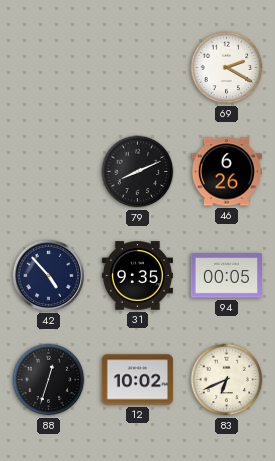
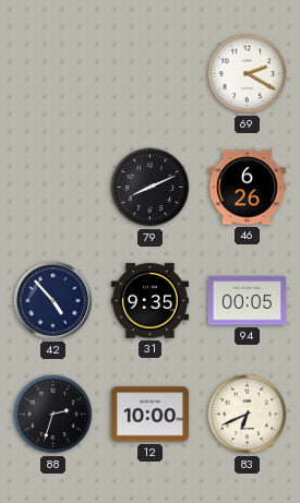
88: 12:33 -> 2:33
12: 10:02 -> 10:00
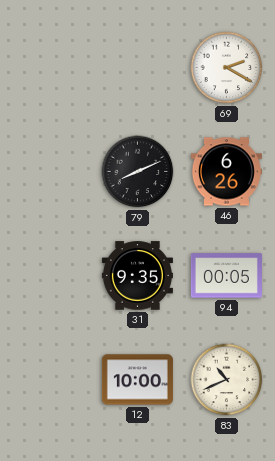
42: 4:53 -> none
88: 2:33 -> none
83: 6:41 -> 10:41
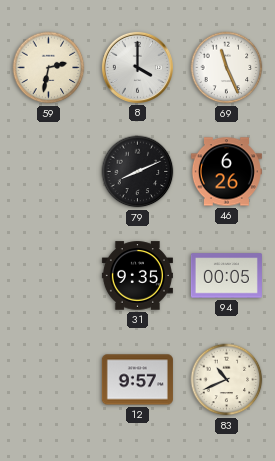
59: none -> 2:32
8: none -> 4:00
69: 2:20 -> 11:26
12: 10:00 -> 9:57
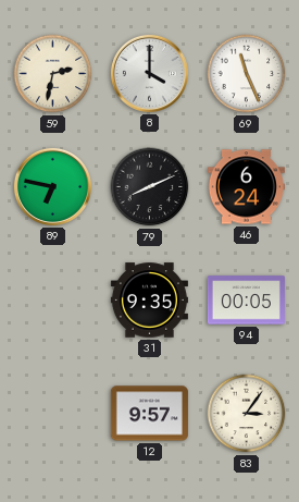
89: none -> 6:47
46: 6:26 -> 6:24
83: 10:41 -> 3:06
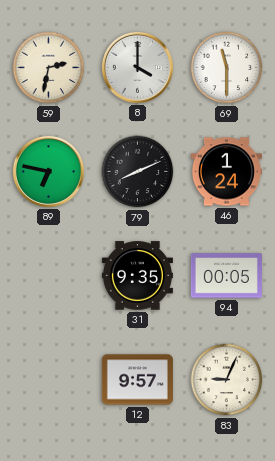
69: 11:26 -> 11:30
46: 6:24 -> 1:24
83: 3:06 -> 9:04
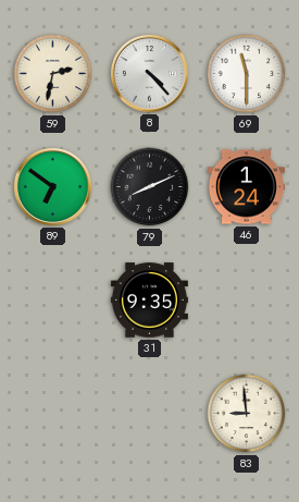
8: 4:00 -> 4:23
89: 6:47 -> 6:51
94: 00:05 -> none
12: 9:57 -> none
83: 9:04 -> 8:59
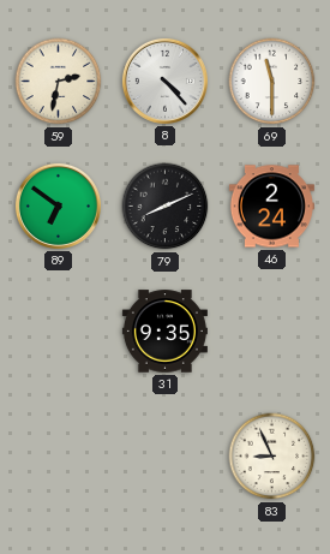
46: 1:24 -> 2:24
83: 8:59 -> 8:56
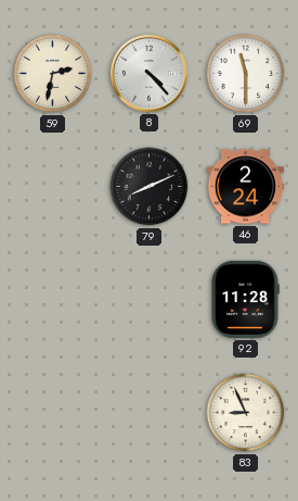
89: 6:51 -> none
31: 9:35 -> none
92: none -> 11:28
